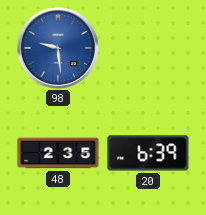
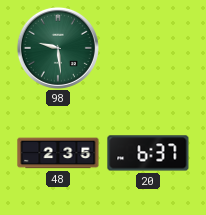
98 dial: blue -> green
20: 6:39 -> 6:37
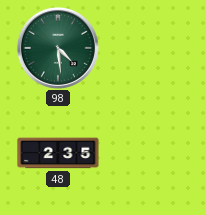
98: 9:29 -> 4:29
20: 6:37 -> none
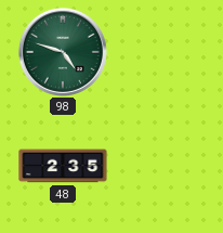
98: 4:29 -> 4:48
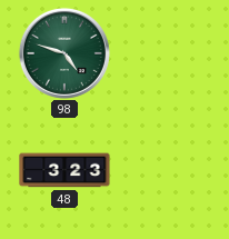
48: 2:35 -> 3:23
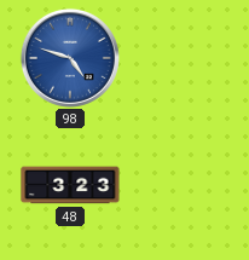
98 dial: green -> blue
